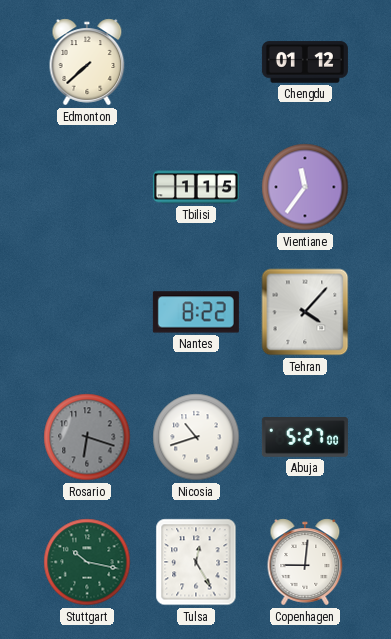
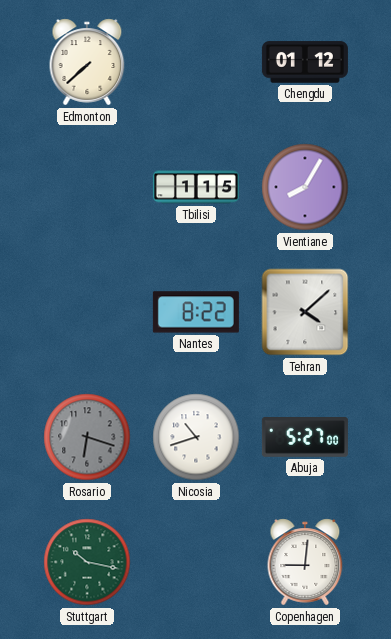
Vientiane: 11:36 -> 8:05
Tehran: 4:07 -> 4:08
Tulsa: 12:25 -> none
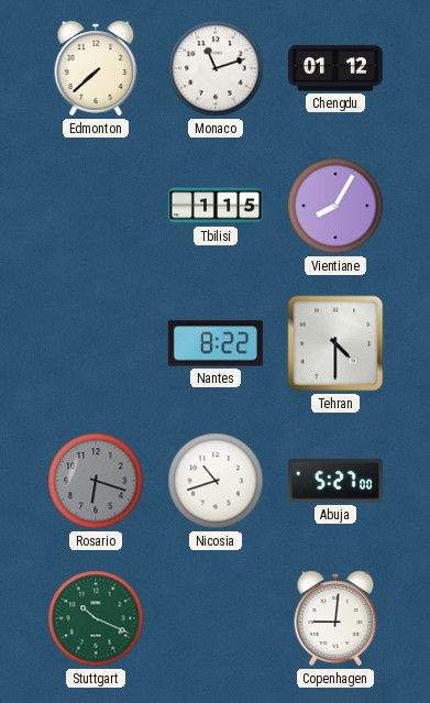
Monaco: none -> 11:12
Tehran: 4:08 -> 4:30
Stuttgart: 10:17 -> 10:19
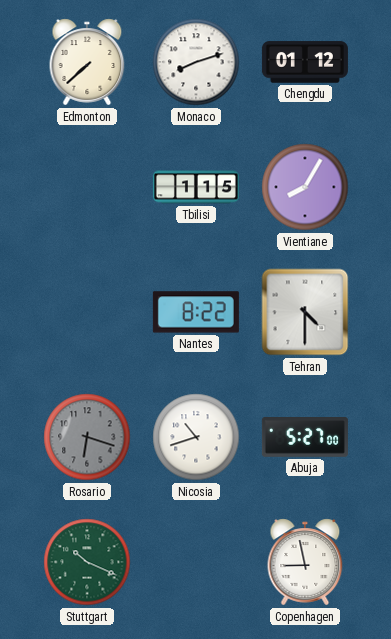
Monaco: 11:12 -> 8:12
Copenhagen: 9:01 -> 8:58
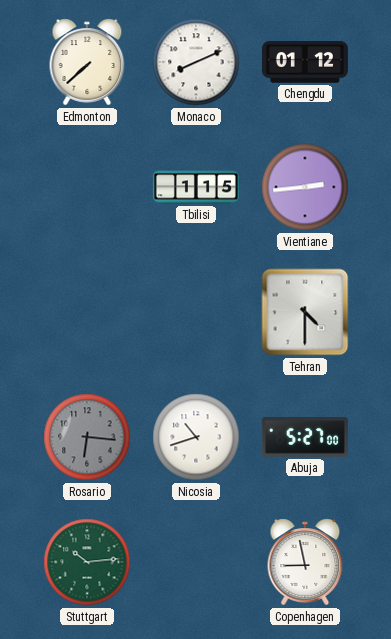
Monaco: 8:12 -> 8:11
Vientiane: 8:05 -> 2:44
Nantes: 8:22 -> none
Rosario: 6:18 -> 6:16
Stuttgart: 10:19 -> 10:14
